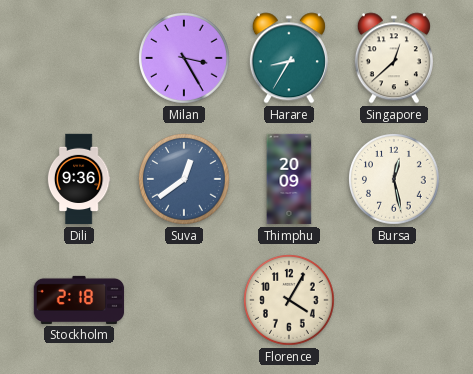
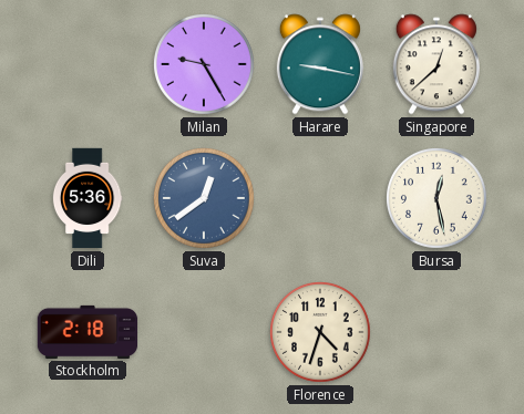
Milan: 3:25 -> 9:25
Harare: 8:35 -> 9:17
Dili: 9:36 -> 5:36
Thimphu: 20:09 -> none
Florence: 4:05 -> 4:33
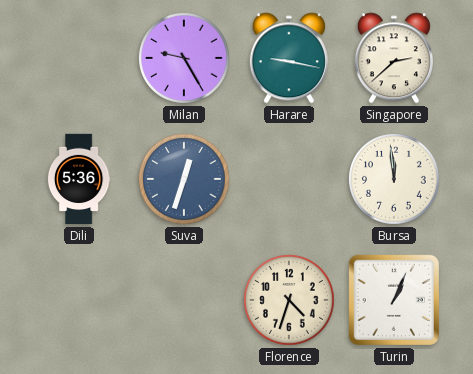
Singapore: 12:38 -> 2:38
Suva: 12:39 -> 12:33
Bursa: 12:28 -> 11:59
Stockholm: 2:18 -> none
Turin: none -> 1:04
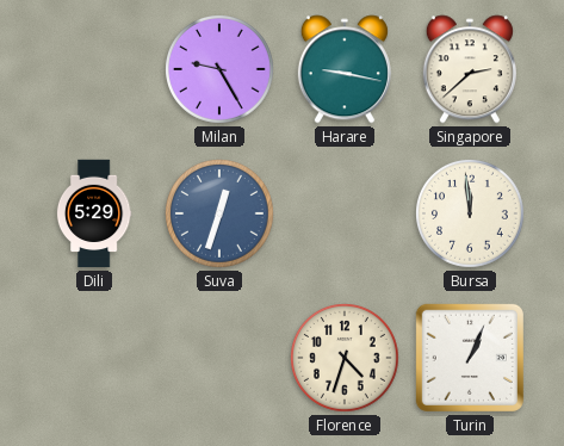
Dili: 5:36 -> 5:29
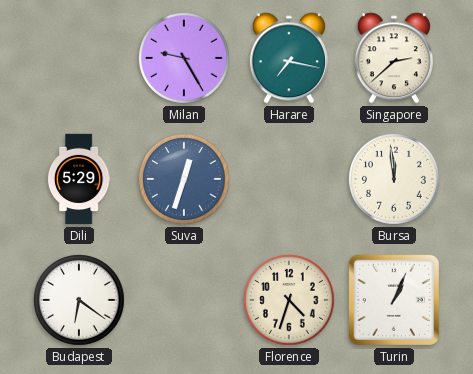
Harare: 9:17 -> 7:17
Budapest: none -> 6:21
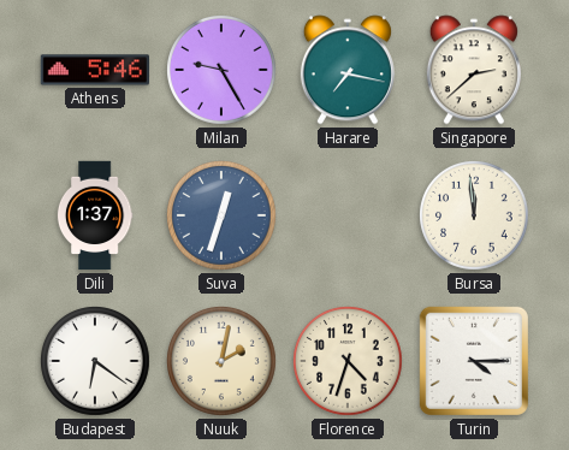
Athens: none -> 5:46
Dili: 5:29 -> 1:37
Nuuk: none -> 2:02
Turin: 1:04 -> 4:15
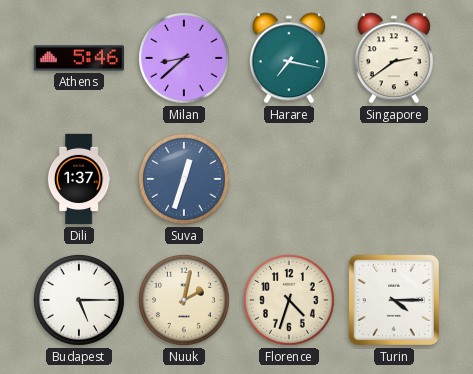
Milan: 9:25 -> 8:38
Singapore: 2:38 -> 2:39
Bursa: 11:59 -> none
Budapest: 6:21 -> 5:15
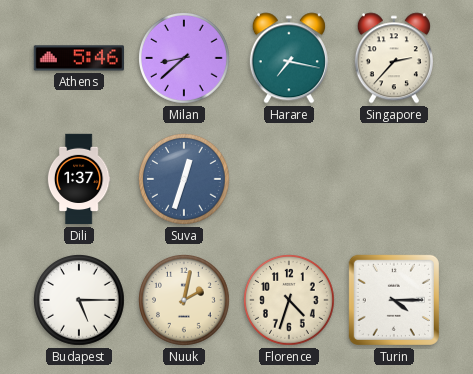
Singapore: 2:39 -> 2:37
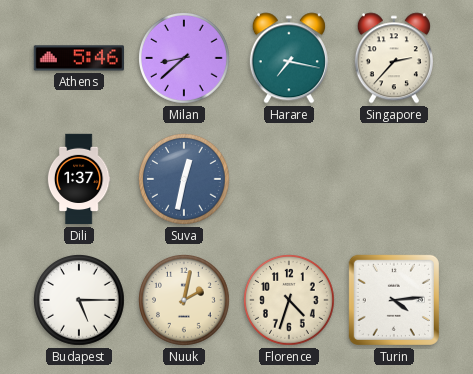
Suva: 12:33 -> 12:32
Turin: 4:15 -> 4:14
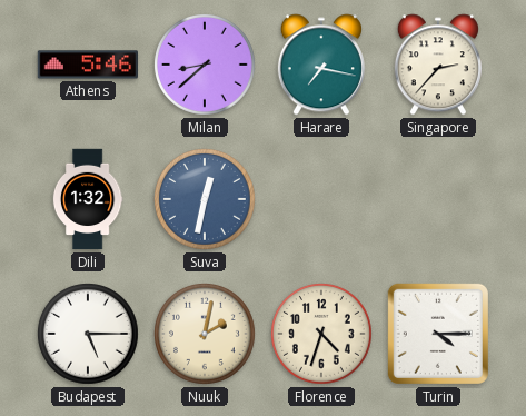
Dili: 1:37 -> 1:32
Turin: 4:14 -> 4:15
